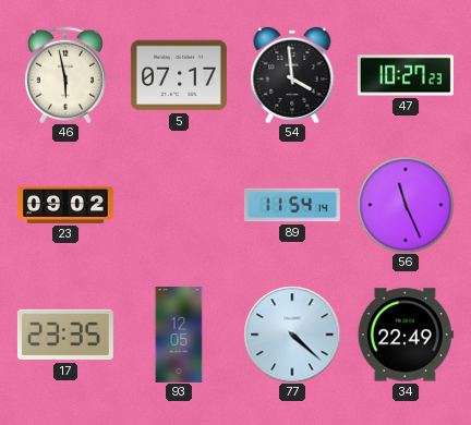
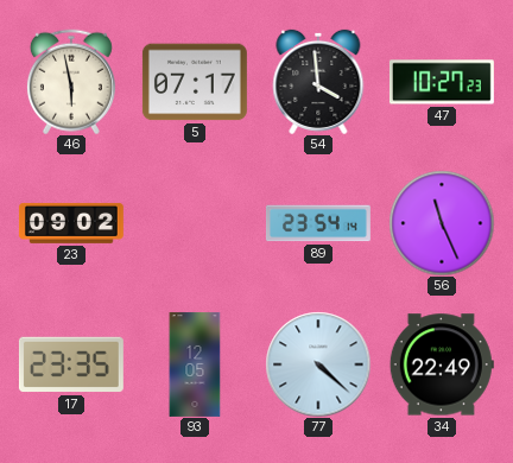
89: 11:54 -> 23:54
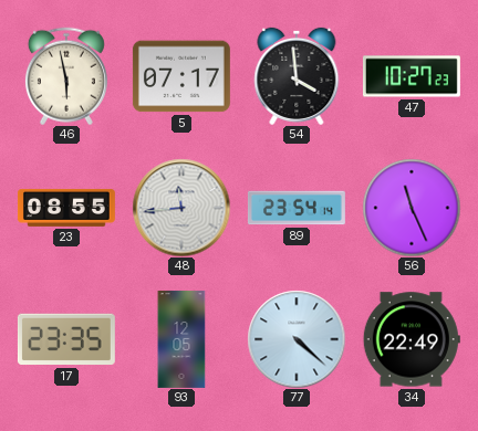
23: 09:02 -> 08:55
48: none -> 11:44
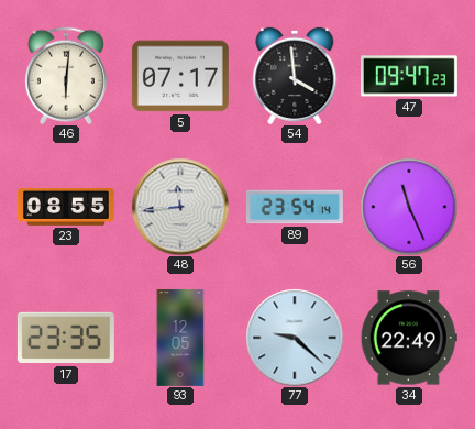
46: 5:58 -> 6:01
47: 10:27 -> 09:47
77: 4:22 -> 9:22
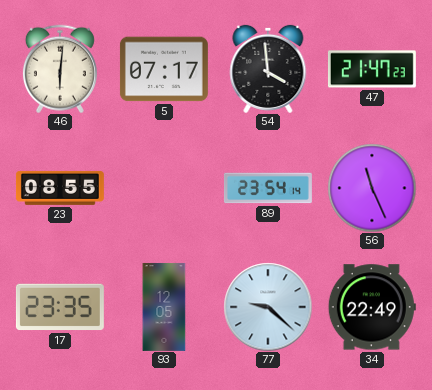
47: 09:47 -> 21:47
48: 11:44 -> none
